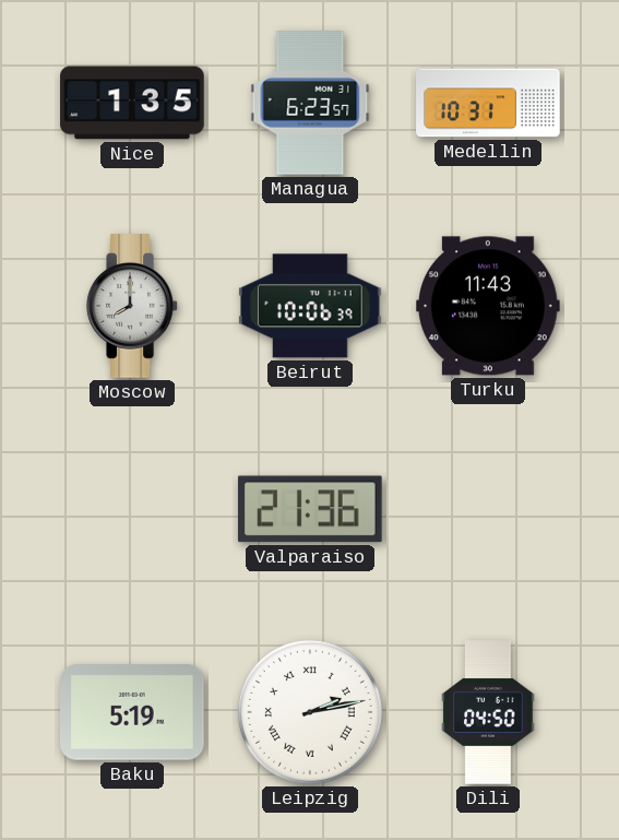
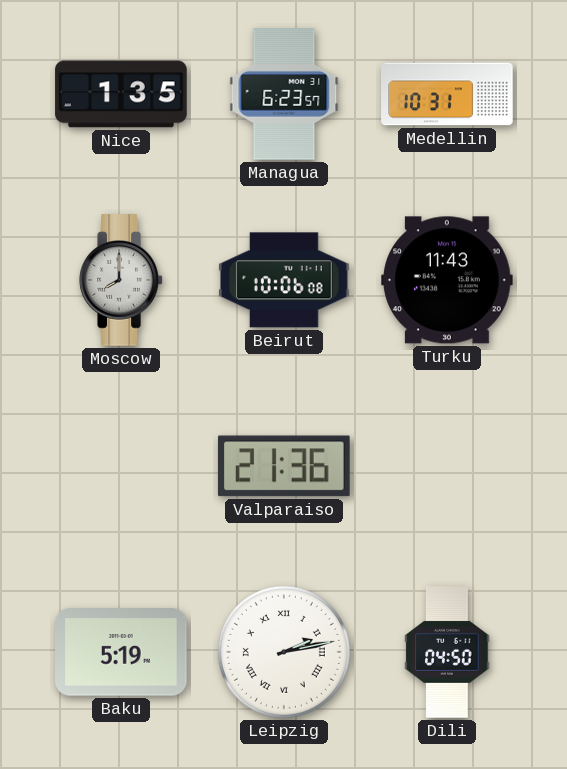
Beirut: 10:06:39 -> 10:06:08
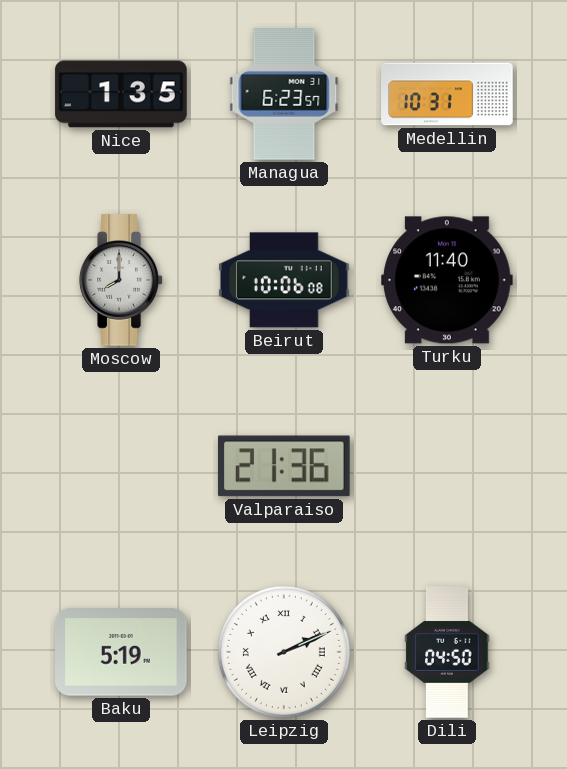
Turku: 11:43 -> 11:40
Leipzig: 2:13 -> 2:11
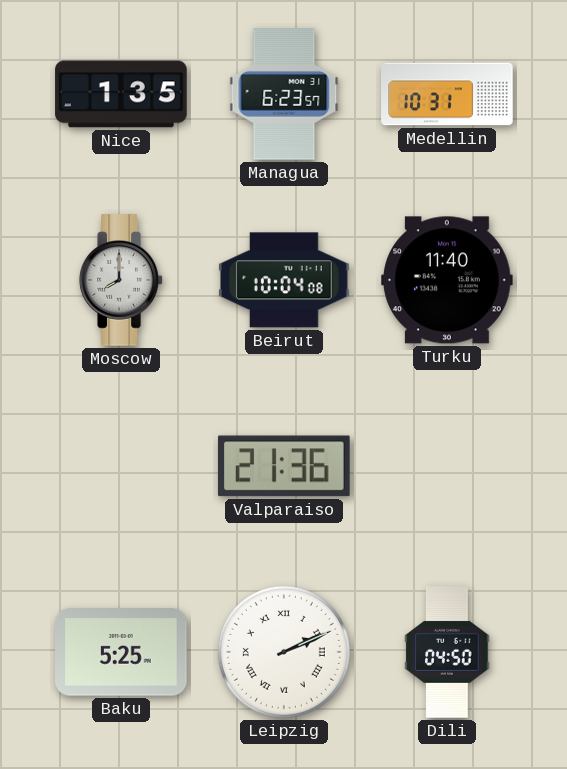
Beirut: 10:06 -> 10:04
Baku: 5:19 -> 5:25
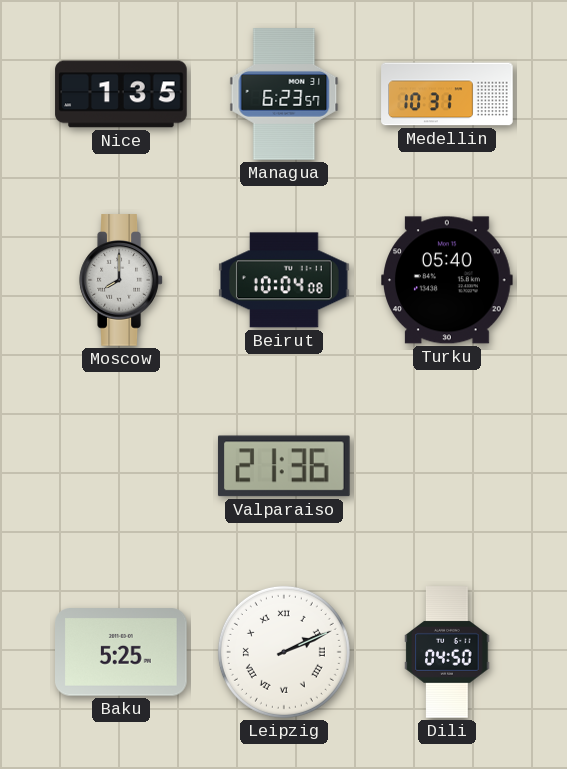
Turku: 11:40 -> 05:40
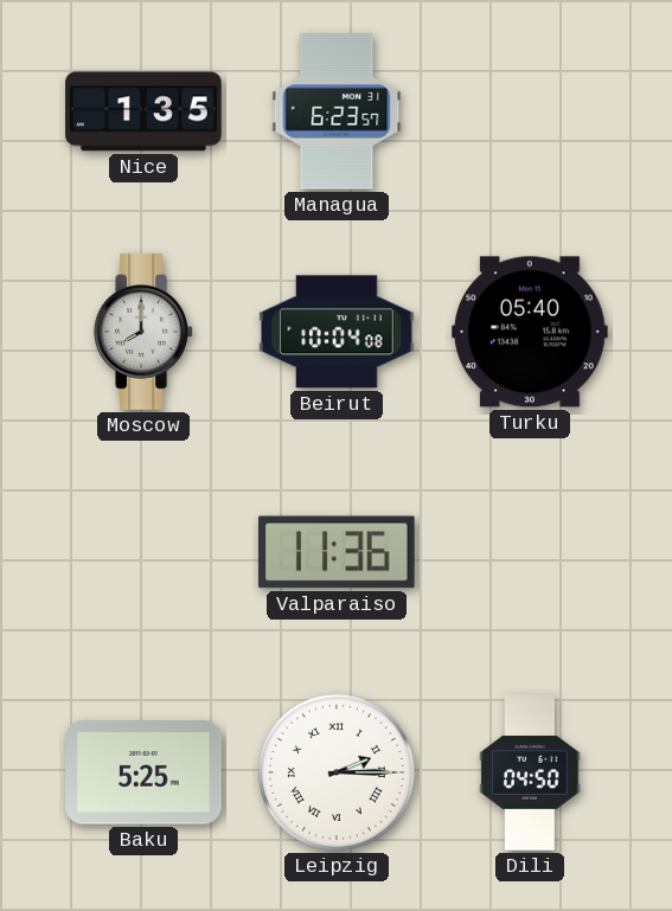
Medellin: 10:31 -> none
Valparaiso: 21:36 -> 11:36
Leipzig: 2:11 -> 2:15
